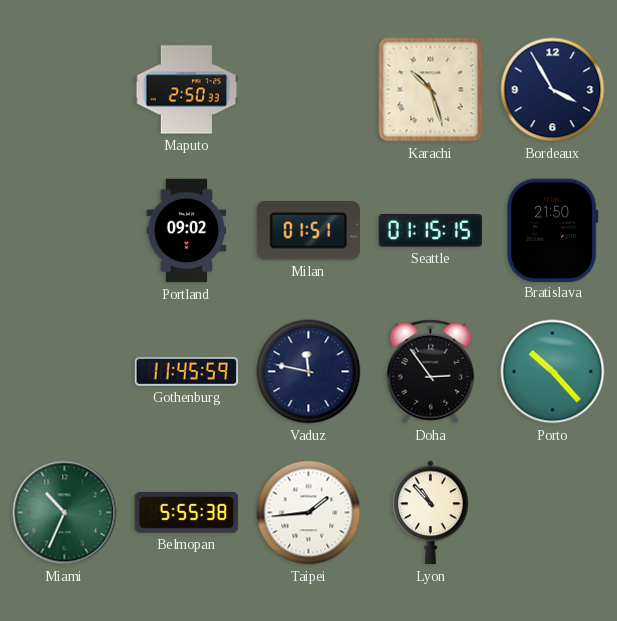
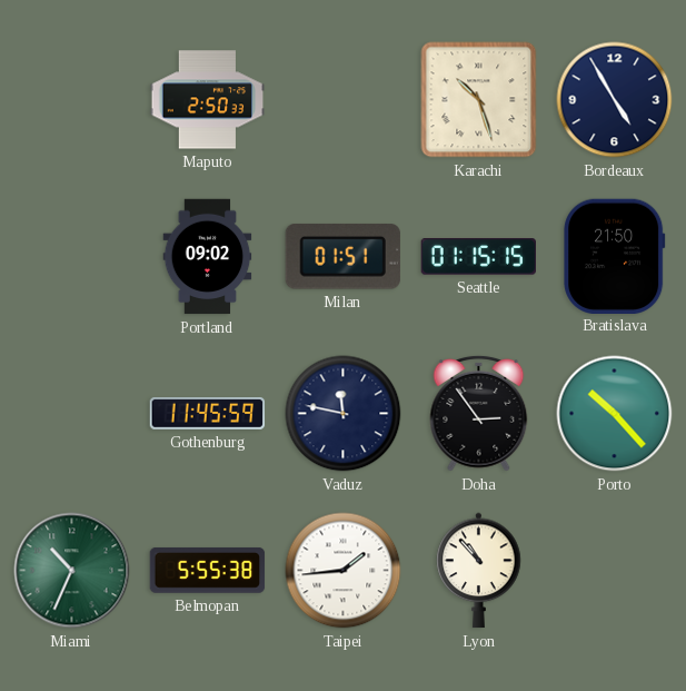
Bordeaux: 3:55 -> 4:55
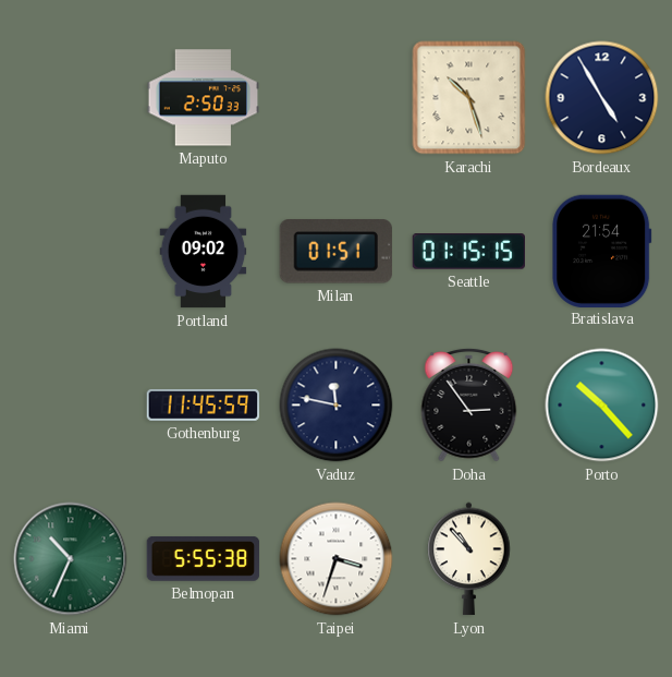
Bratislava: 21:50 -> 21:54
Taipei: 1:44 -> 3:33
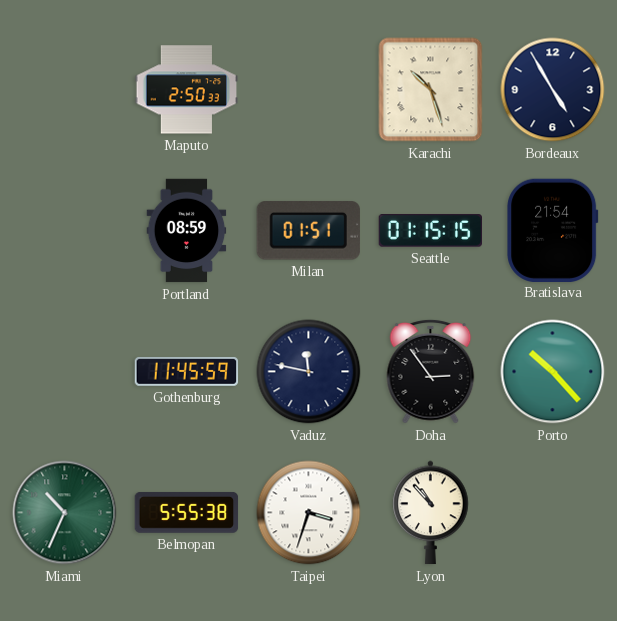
Portland: 09:02 -> 08:59
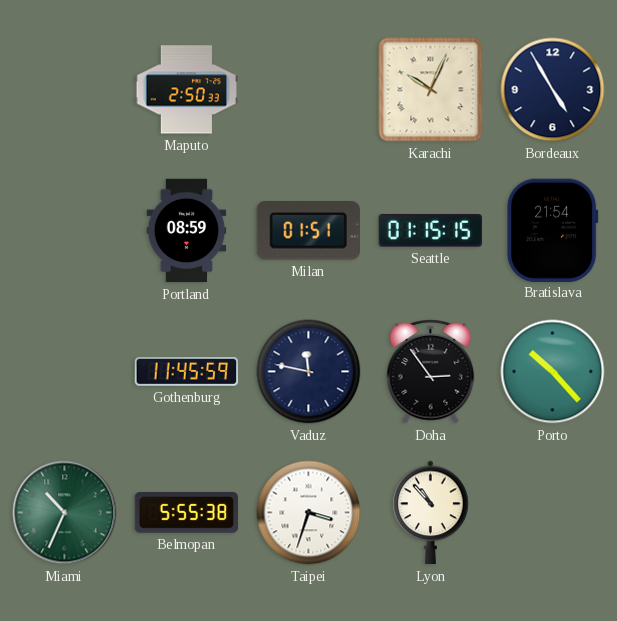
Karachi: 10:27 -> 10:04
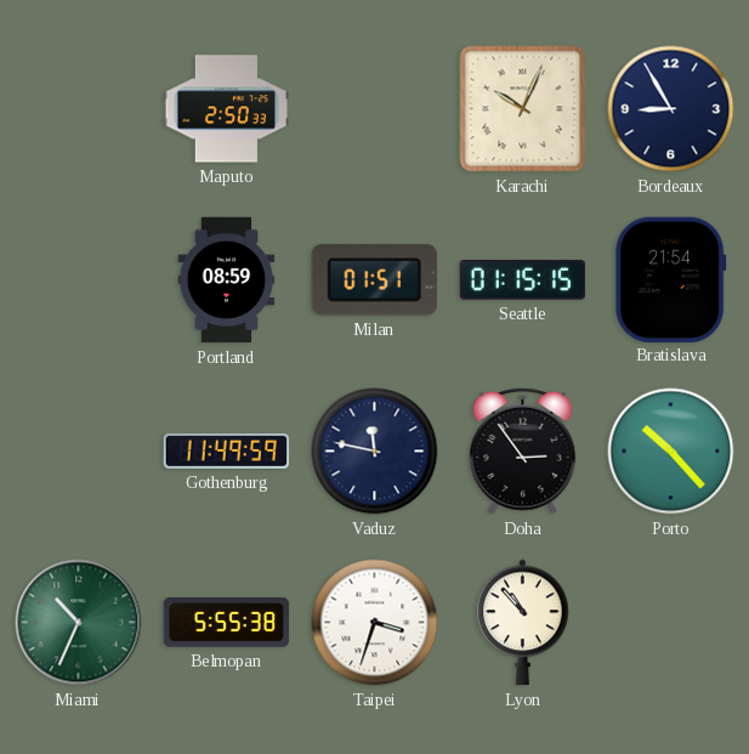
Bordeaux: 4:55 -> 8:55
Gothenburg: 11:45 -> 11:49
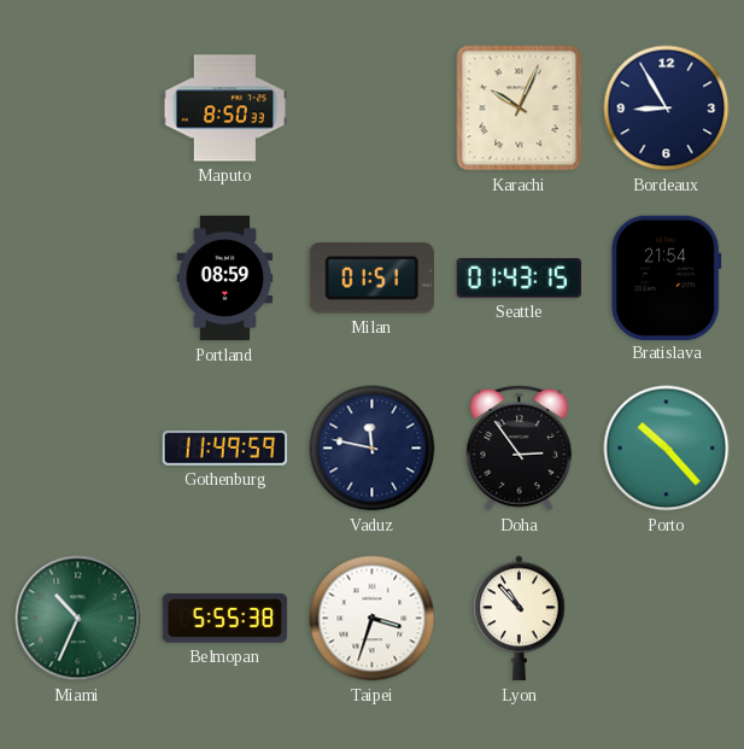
Maputo: 2:50 -> 8:50
Seattle: 01:15 -> 01:43
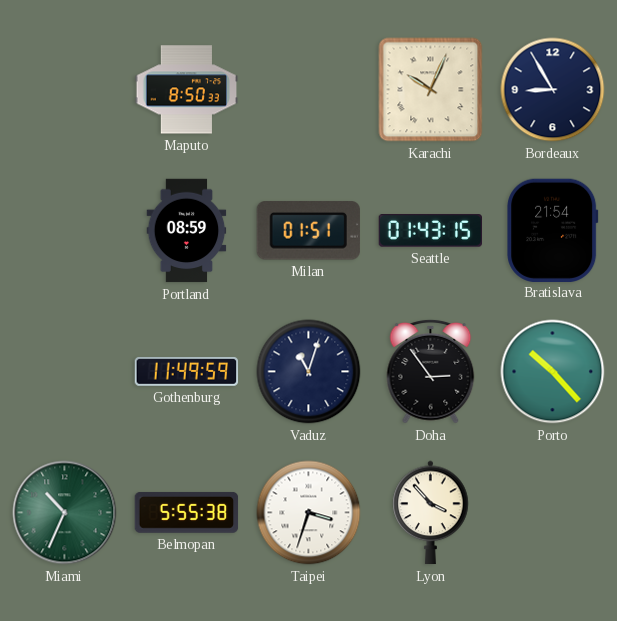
Vaduz: 11:47 -> 11:03
Lyon: 10:53 -> 3:53
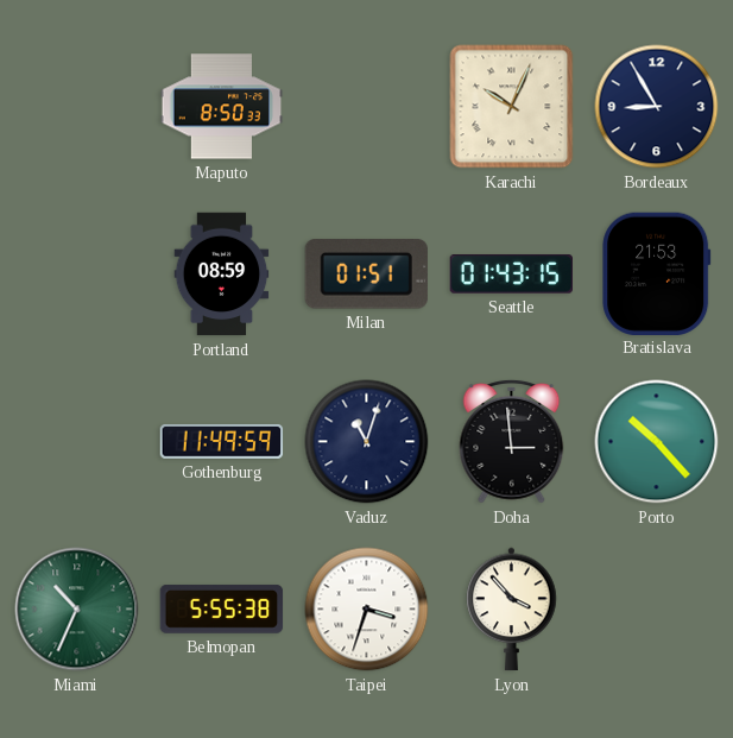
Bratislava: 21:54 -> 21:53
Doha: 2:54 -> 2:59
